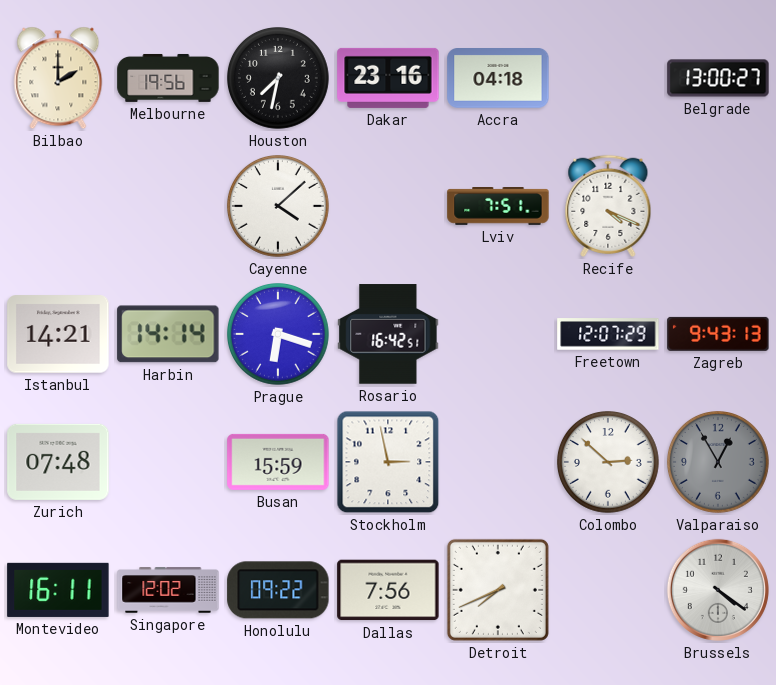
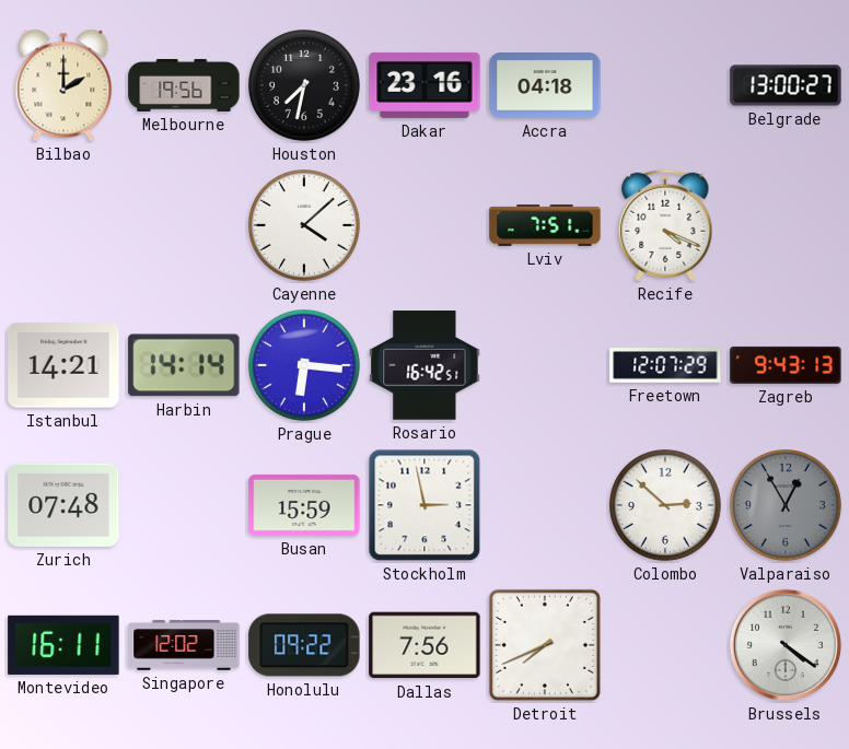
Prague: 6:18 -> 6:16
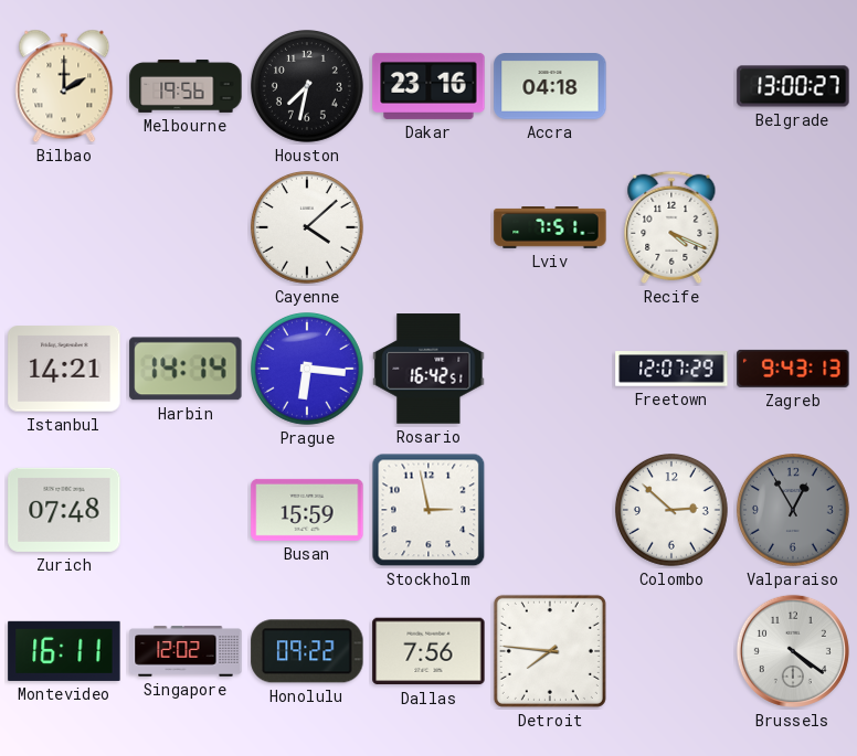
Detroit: 7:41 -> 7:46
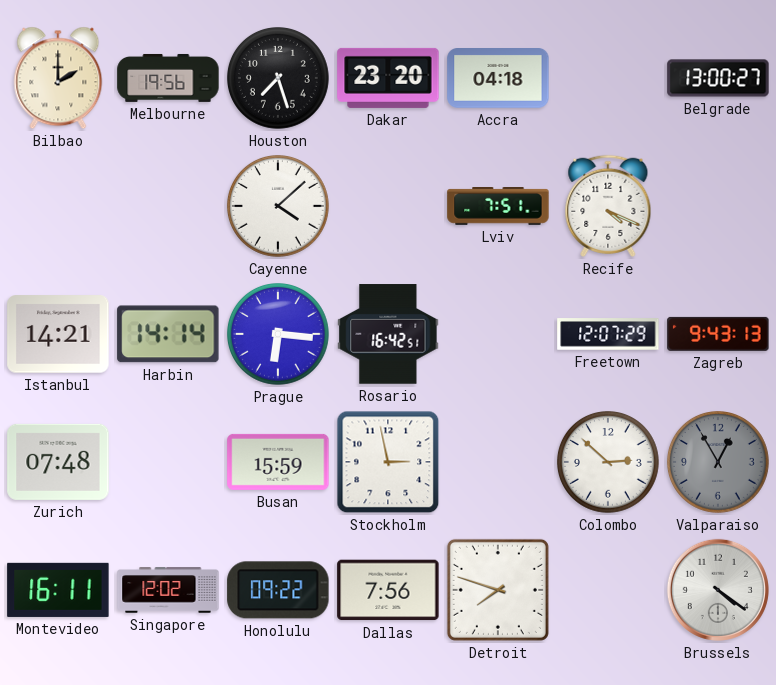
Houston: 7:32 -> 7:27
Dakar: 23:16 -> 23:20
Detroit: 7:46 -> 7:48
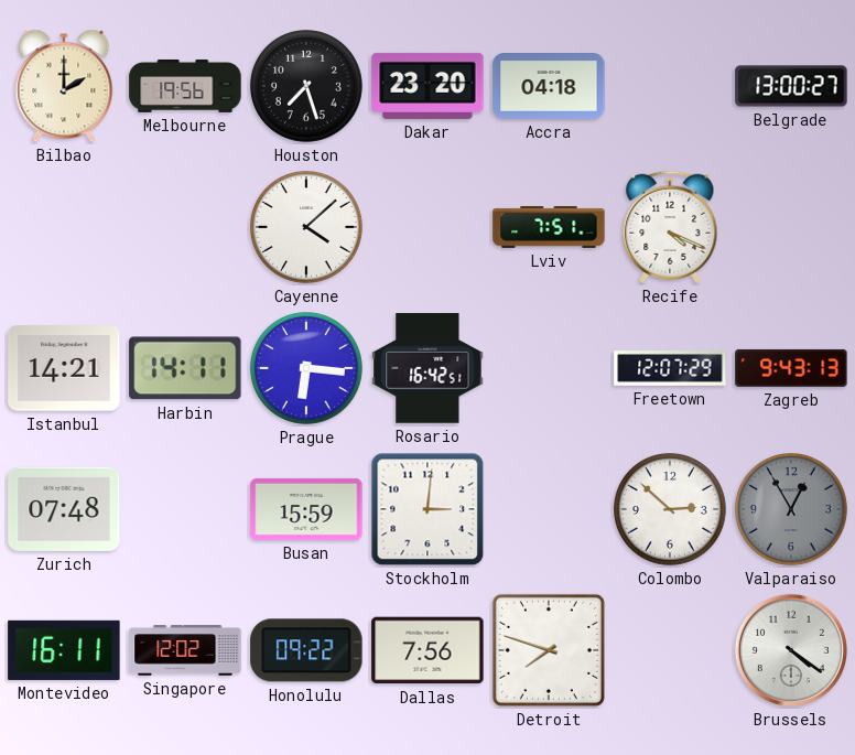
Harbin: 14:14 -> 14:11
Stockholm: 2:58 -> 3:01
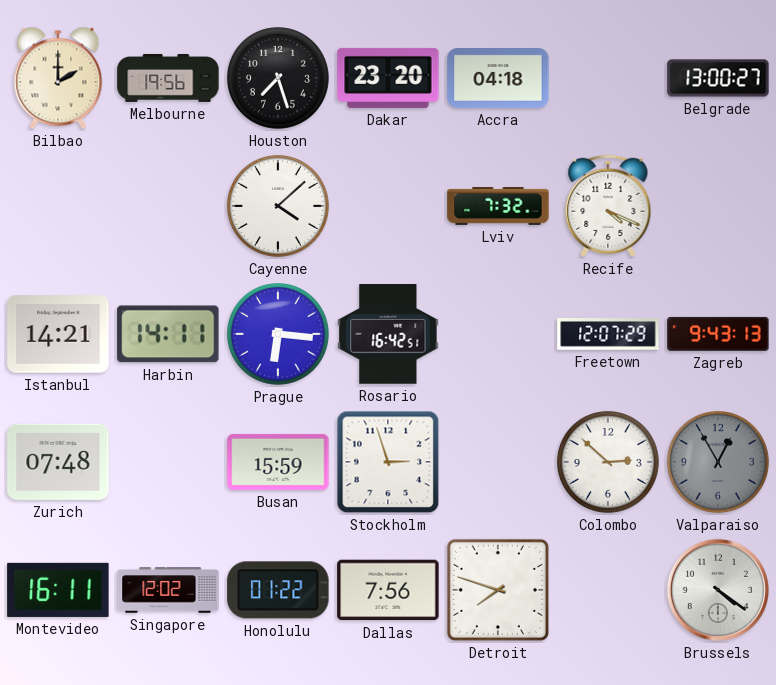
Lviv: 7:51 -> 7:32
Stockholm: 3:01 -> 2:57
Honolulu: 09:22 -> 01:22
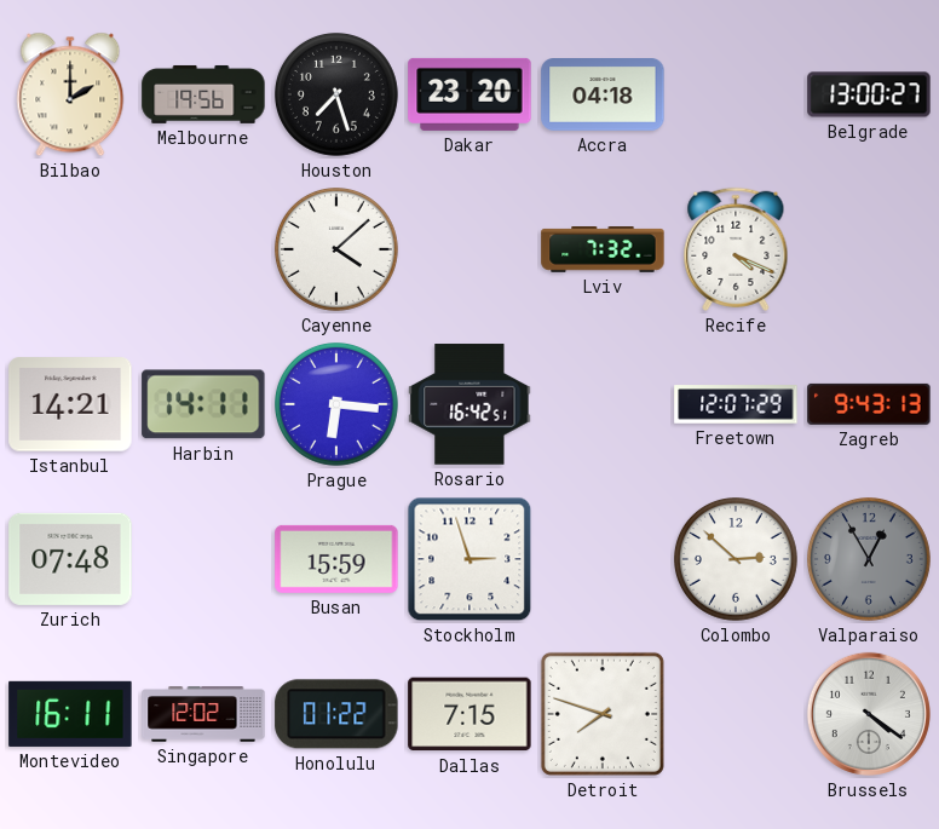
Dallas: 7:56 -> 7:15
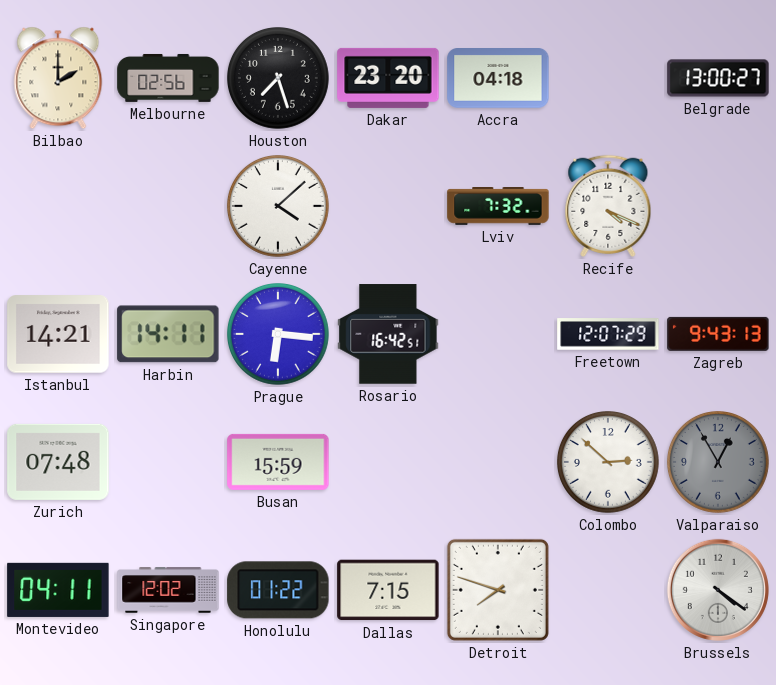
Melbourne: 19:56 -> 02:56
Stockholm: 2:57 -> none
Montevideo: 16:11 -> 04:11
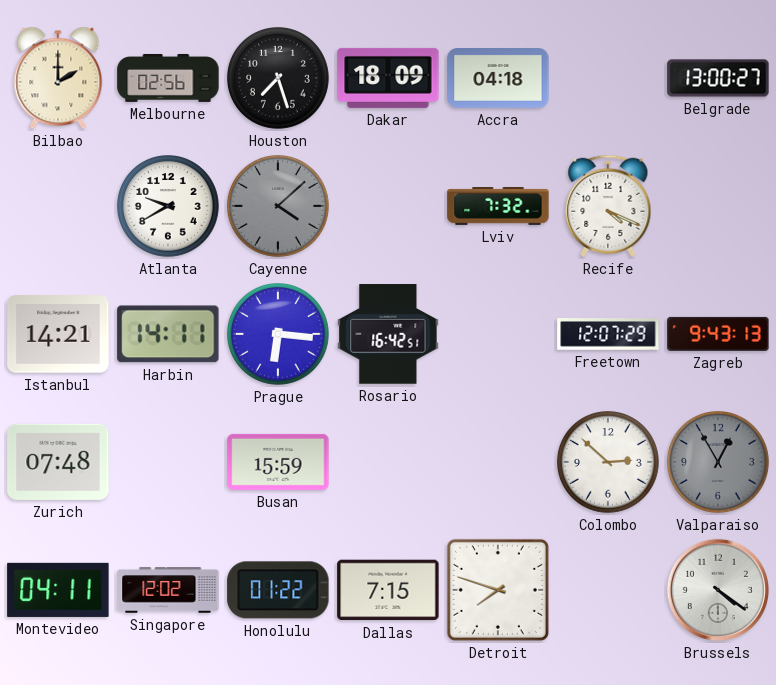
Dakar: 23:20 -> 18:09
Atlanta: none -> 9:40
Cayenne dial: white -> grey
